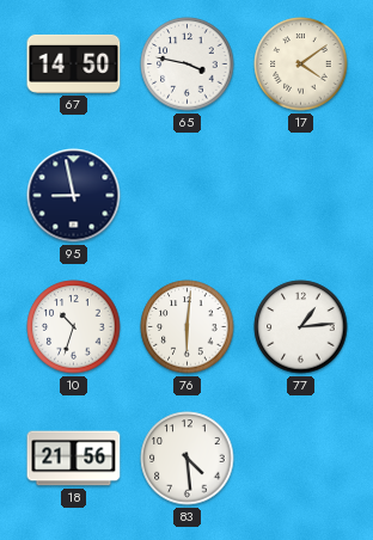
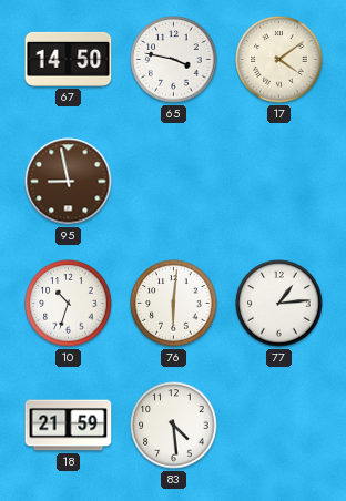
95 dial: navy -> brown
18: 21:56 -> 21:59
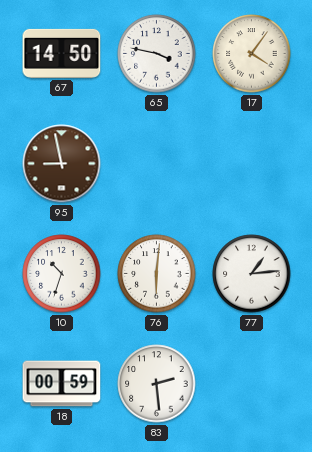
17: 4:09 -> 4:06
18: 21:59 -> 00:59
83: 4:29 -> 2:29
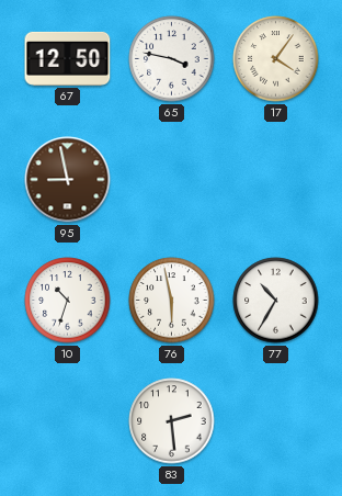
67: 14:50 -> 12:50
76: 6:01 -> 5:58
77: 1:14 -> 10:35
18: 00:59 -> none
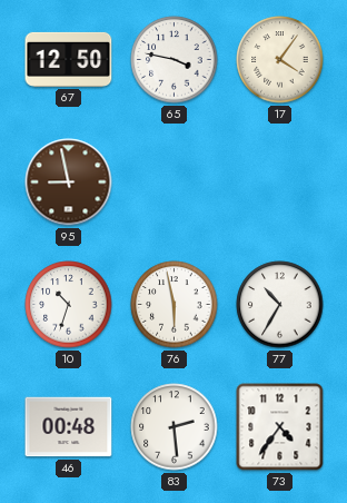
46: none -> 00:48
73: none -> 4:36
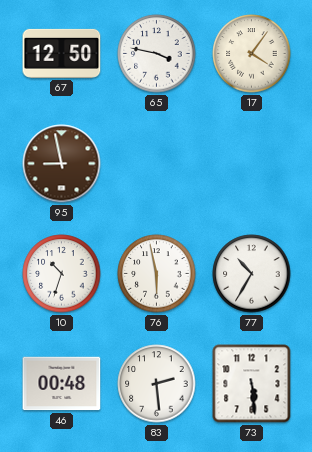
73: 4:36 -> 5:29
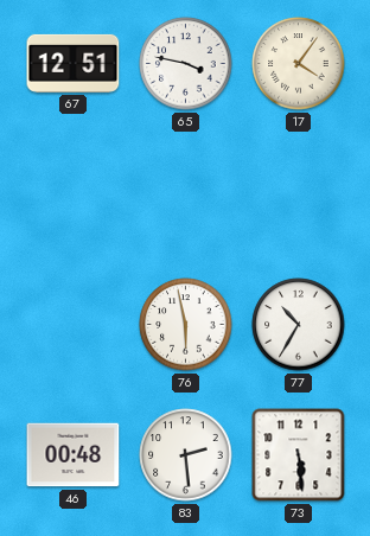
67: 12:50 -> 12:51
95: 8:58 -> none
10: 10:33 -> none
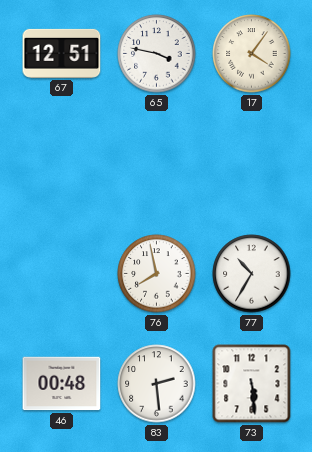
76: 5:58 -> 7:58
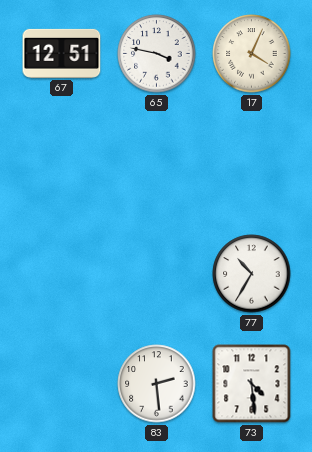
17: 4:06 -> 4:04
76: 7:58 -> none
46: 00:48 -> none
73: 5:29 -> 4:29
